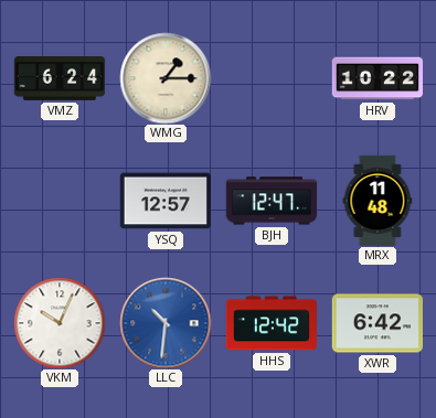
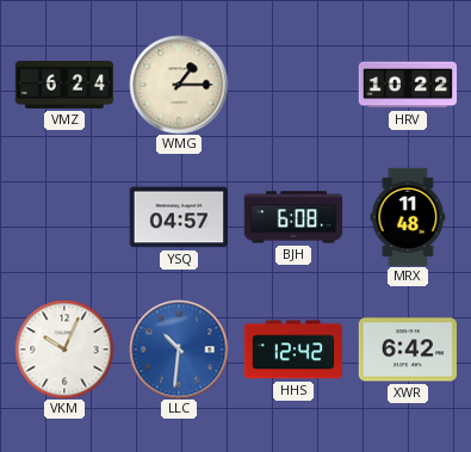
YSQ: 12:57 -> 04:57
BJH: 12:47 -> 6:08
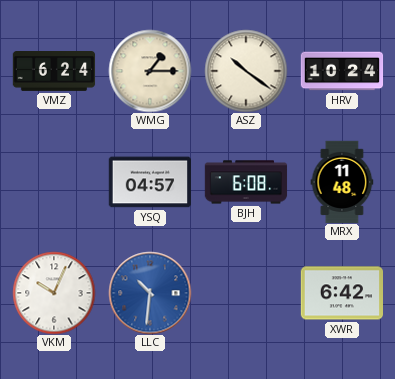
ASZ: none -> 10:21
HRV: 10:22 -> 10:24
HHS: 12:42 -> none
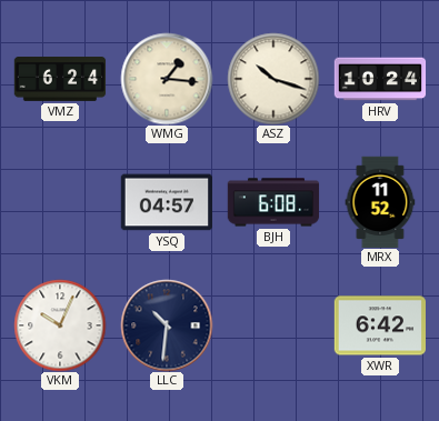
WMG: 1:15 -> 1:16
ASZ: 10:21 -> 10:18
MRX: 11:48 -> 11:52
LLC dial: blue -> navy
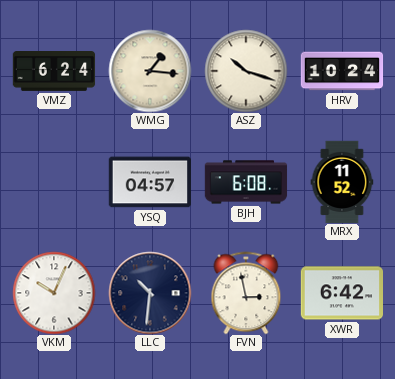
FVN: none -> 2:58
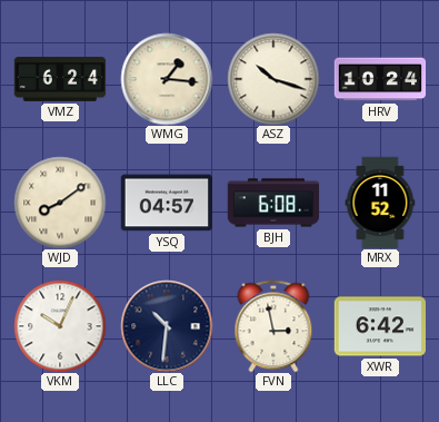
WJD: none -> 8:09
